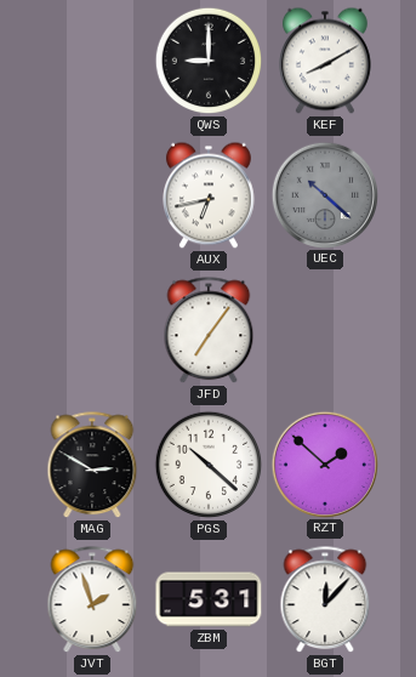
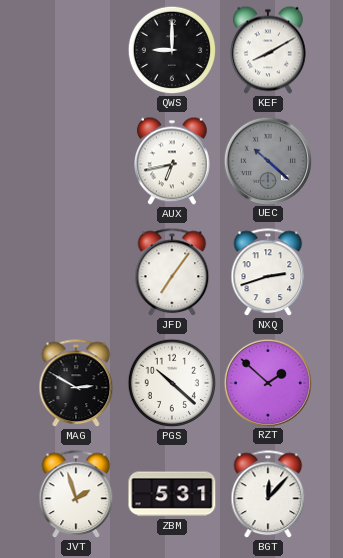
NXQ: none -> 2:42
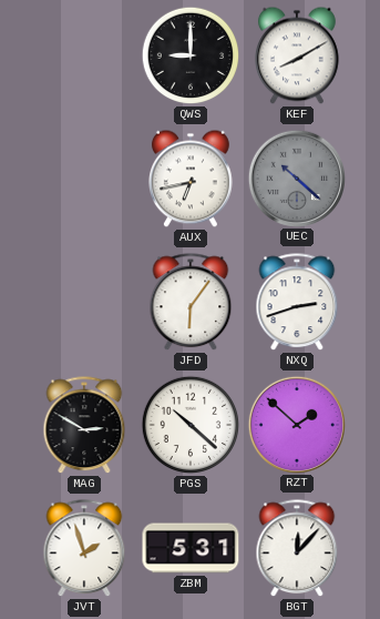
JFD: 7:06 -> 6:06
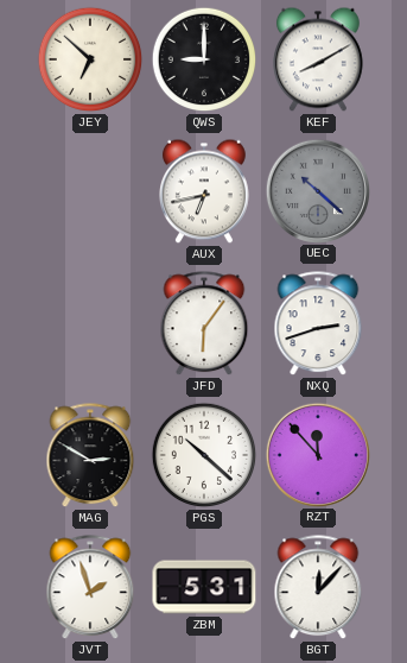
JEY: none -> 6:52
RZT: 1:52 -> 11:53
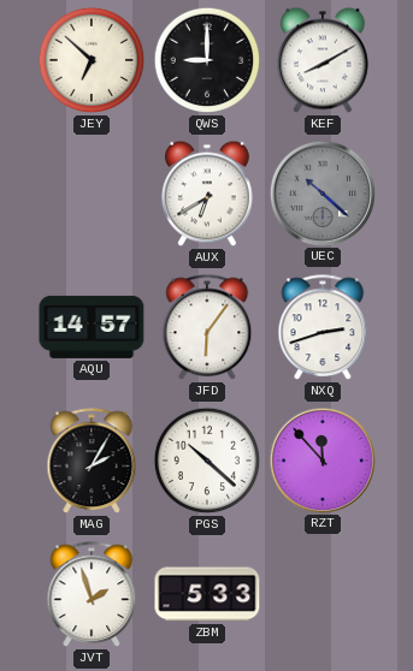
AUX: 6:43 -> 6:40
AQU: none -> 14:57
MAG: 2:50 -> 2:05
ZBM: 5:31 -> 5:33
BGT: 12:07 -> none
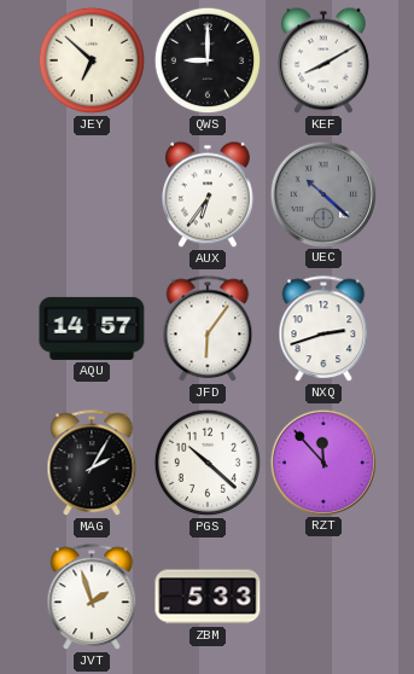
AUX: 6:40 -> 6:36
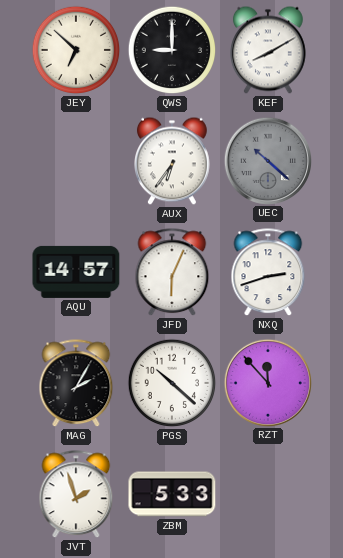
JFD: 6:06 -> 6:04
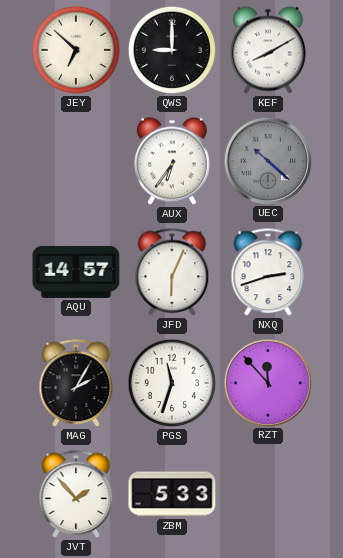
PGS: 10:22 -> 11:33
JVT: 1:57 -> 1:53
